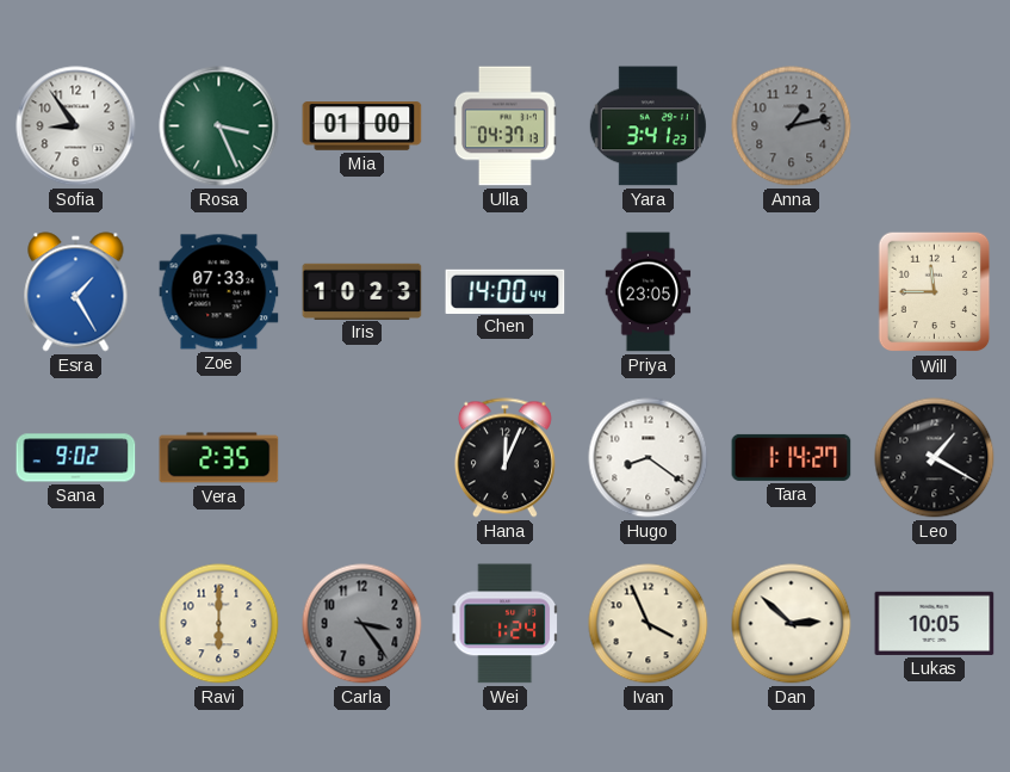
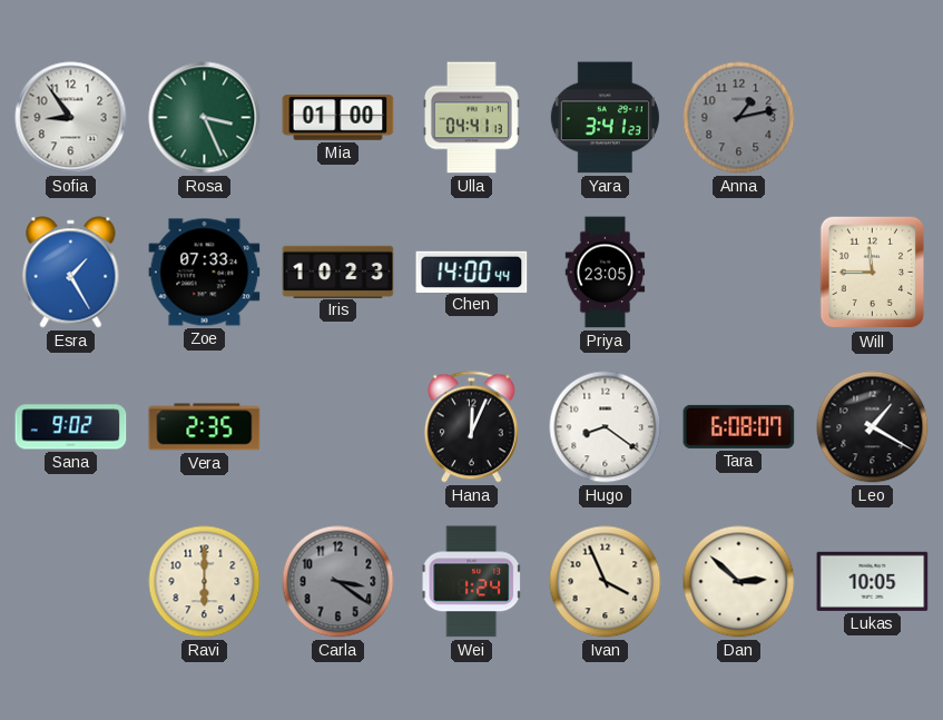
Ulla: 04:37 -> 04:41
Tara: 1:14 -> 6:08
Carla: 3:24 -> 3:21
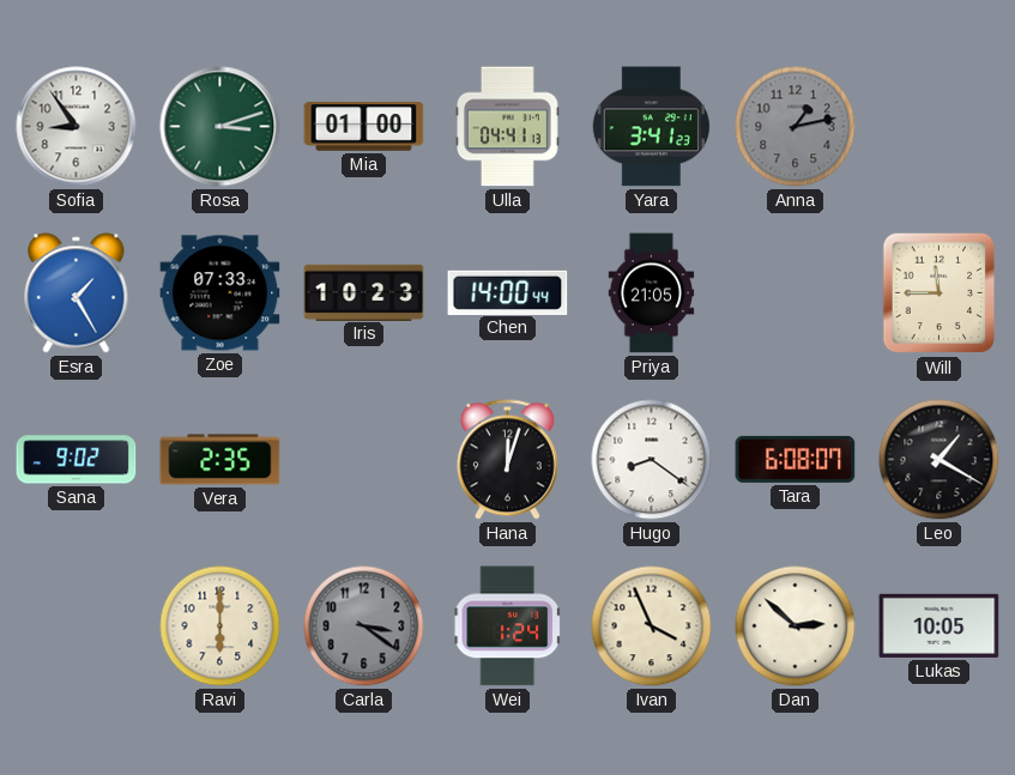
Rosa: 3:26 -> 3:12
Priya: 23:05 -> 21:05
Hana: 12:04 -> 12:03
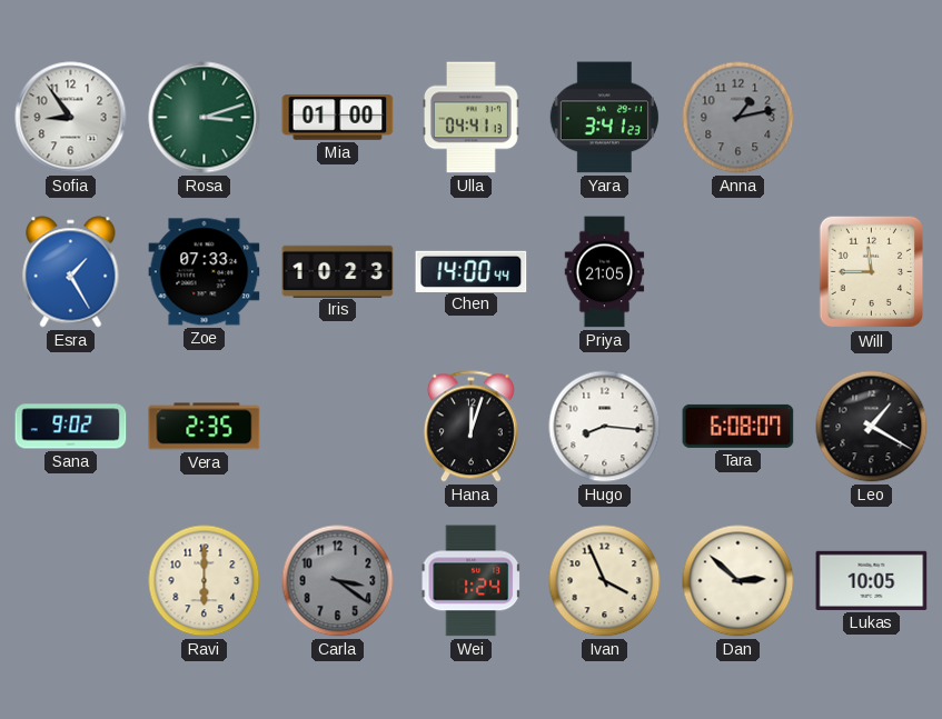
Hugo: 8:21 -> 8:16
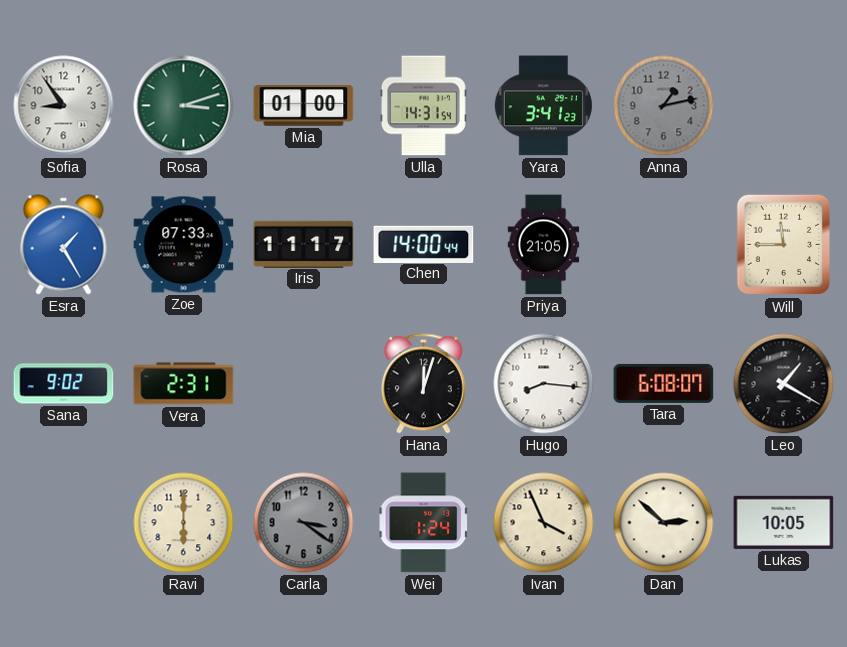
Ulla: 04:41 -> 14:31
Iris: 10:23 -> 11:17
Vera: 2:35 -> 2:31
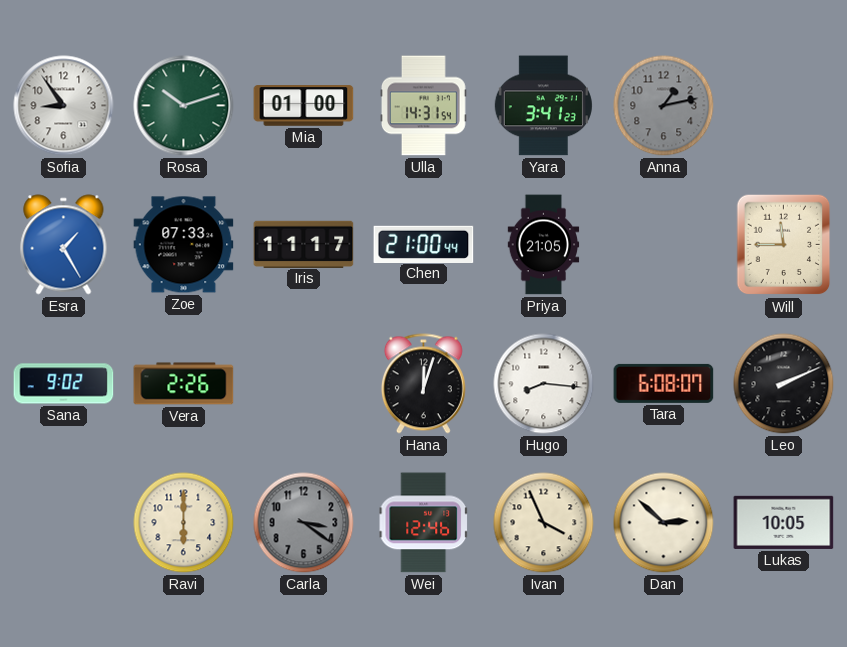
Rosa: 3:12 -> 10:12
Chen: 14:00 -> 21:00
Vera: 2:31 -> 2:26
Leo: 1:20 -> 2:11
Wei: 1:24 -> 12:46
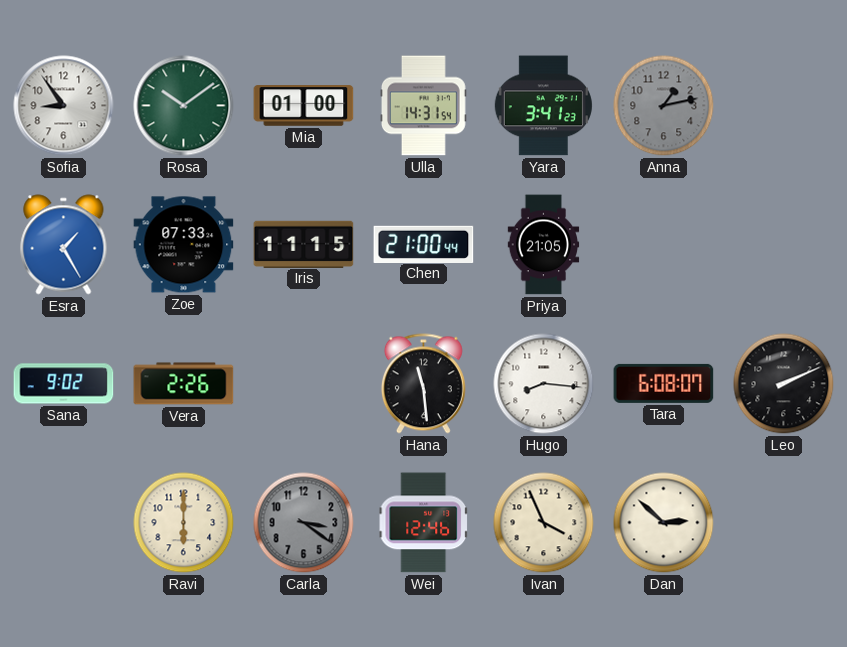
Rosa: 10:12 -> 10:09
Iris: 11:17 -> 11:15
Will: 11:45 -> none
Hana: 12:03 -> 11:29
Lukas: 10:05 -> none
